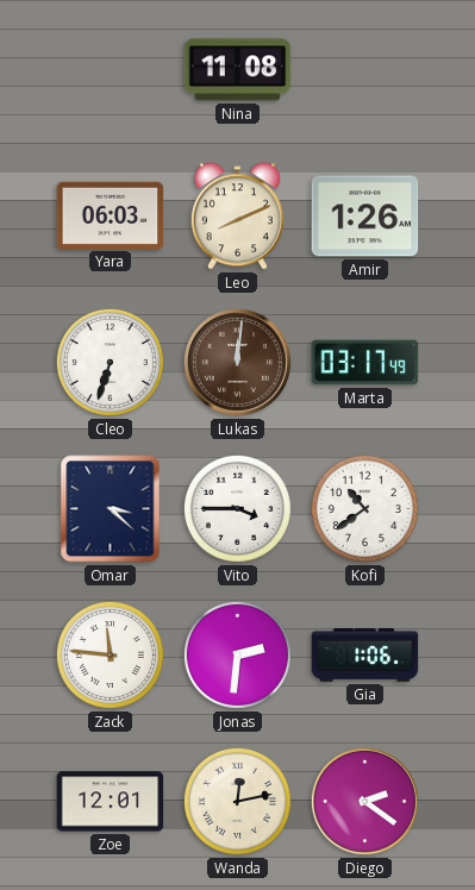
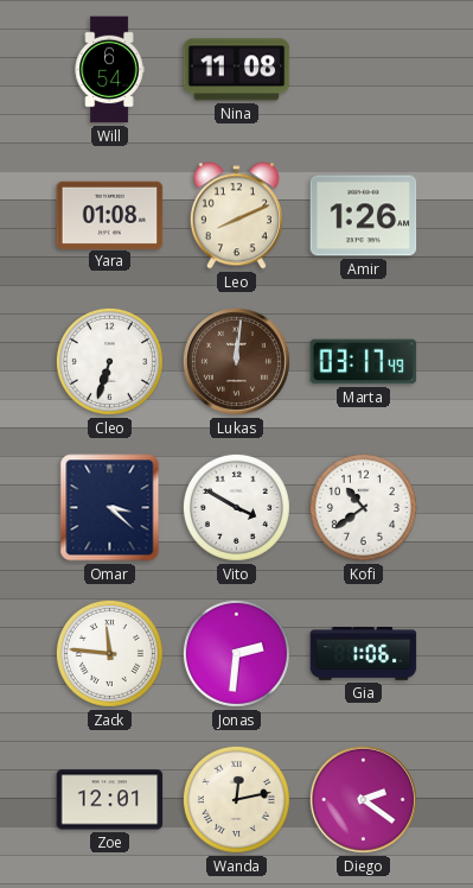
Will: none -> 6:54
Yara: 06:03 -> 01:08
Vito: 3:45 -> 3:50
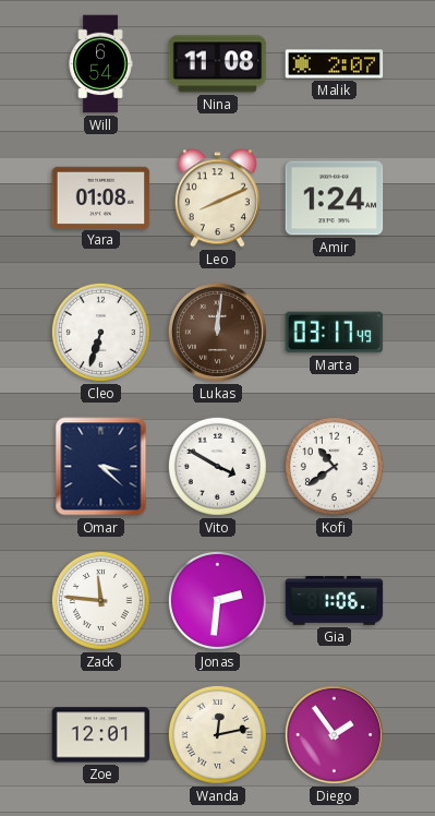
Malik: none -> 2:07
Amir: 1:26 -> 1:24
Diego: 2:21 -> 1:54
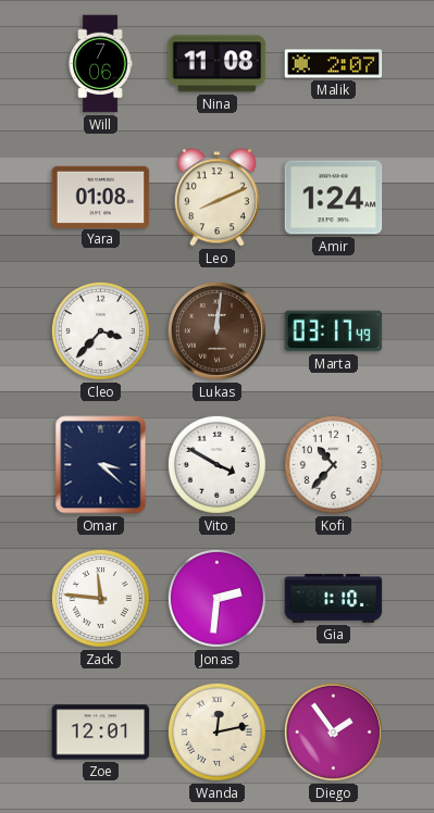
Will: 6:54 -> 7:06
Cleo: 6:33 -> 3:37
Kofi: 10:39 -> 10:37
Gia: 1:06 -> 1:10
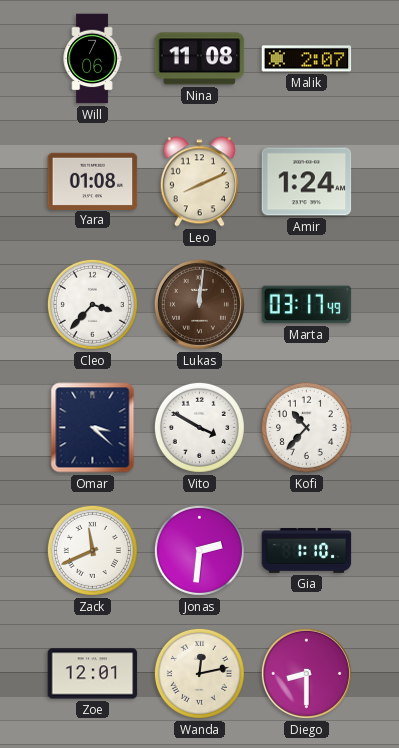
Zack: 11:46 -> 11:41
Diego: 1:54 -> 8:30
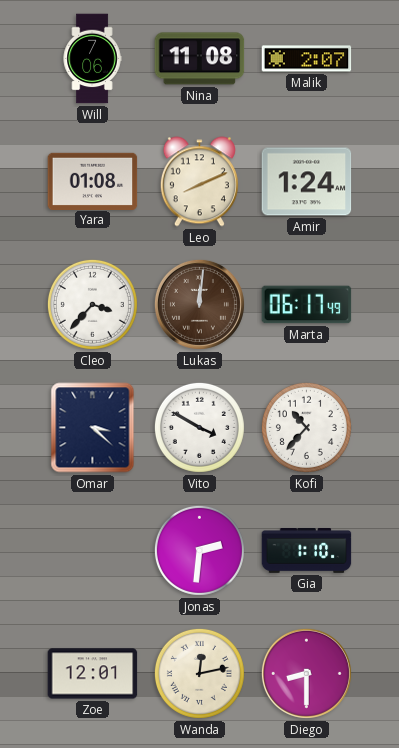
Marta: 03:17 -> 06:17
Zack: 11:41 -> none
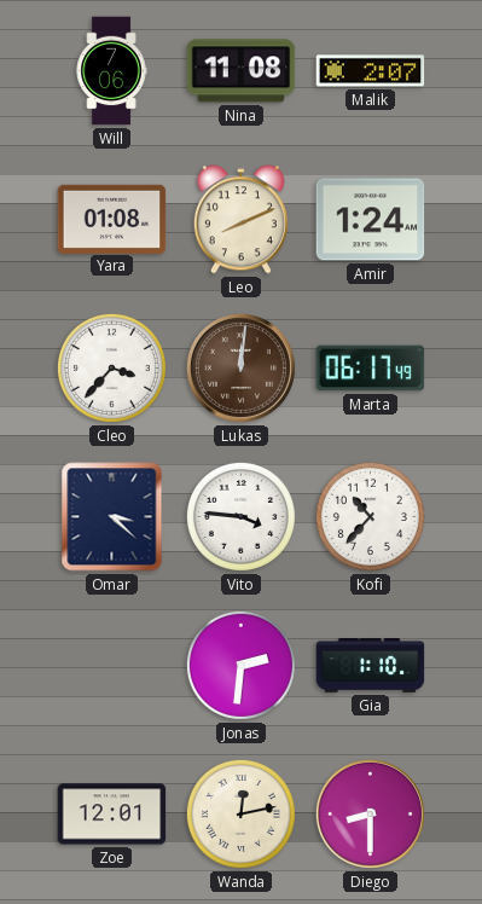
Vito: 3:50 -> 3:46
